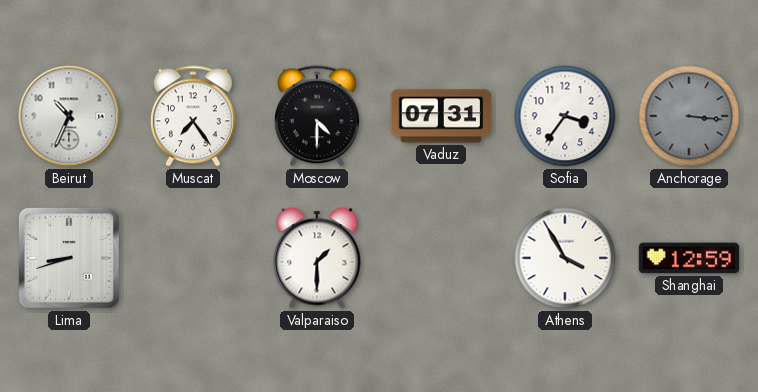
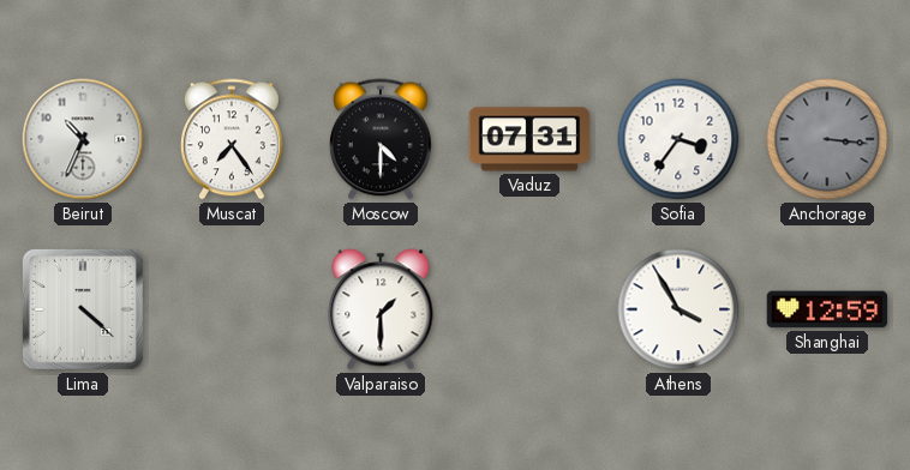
Lima: 8:42 -> 4:22
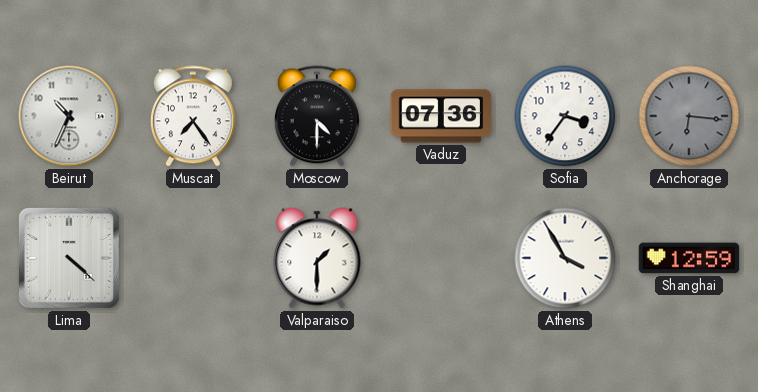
Vaduz: 07:31 -> 07:36
Anchorage: 3:16 -> 6:16
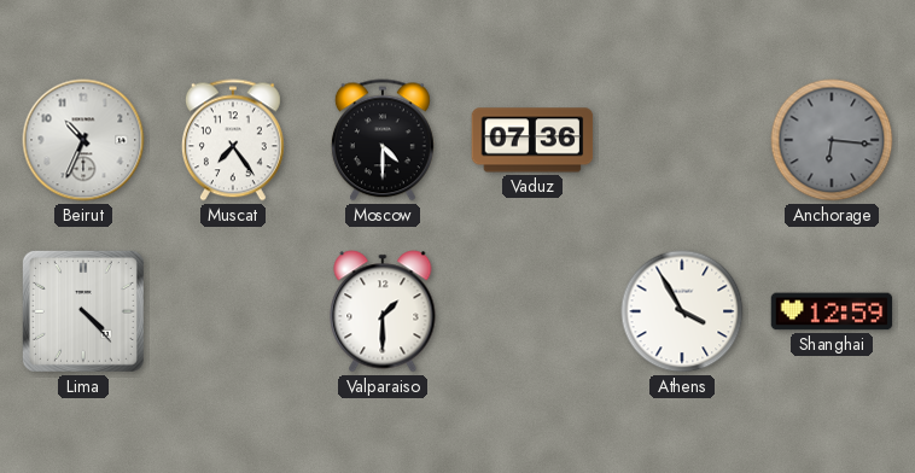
Sofia: 3:36 -> none
Lima: 4:22 -> 4:23
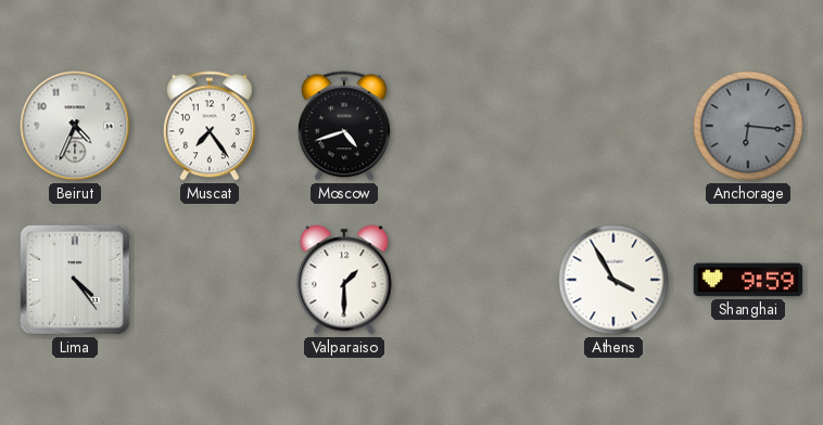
Beirut: 10:34 -> 4:34
Moscow: 4:30 -> 4:42
Vaduz: 07:36 -> none
Lima: 4:23 -> 4:24
Shanghai: 12:59 -> 9:59
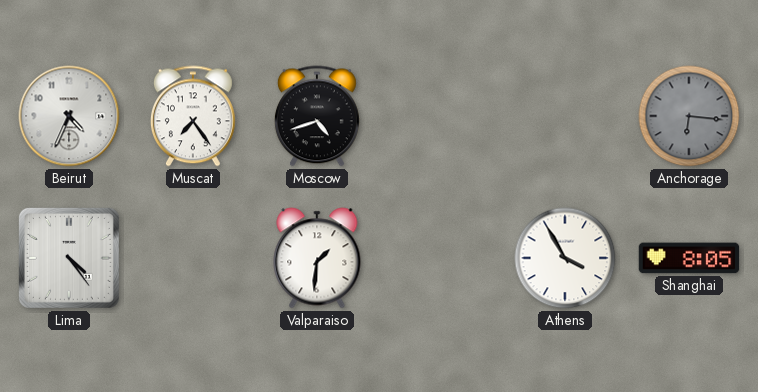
Valparaiso: 1:30 -> 1:31
Shanghai: 9:59 -> 8:05
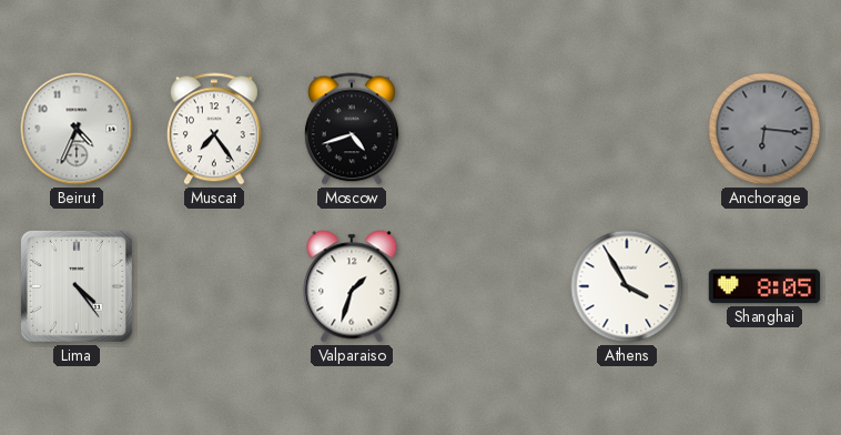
Valparaiso: 1:31 -> 1:33
